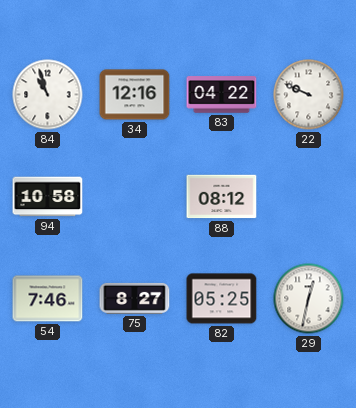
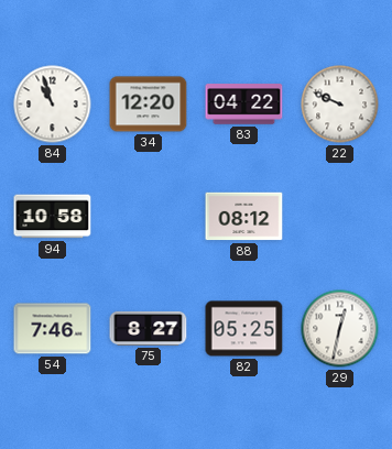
34: 12:16 -> 12:20
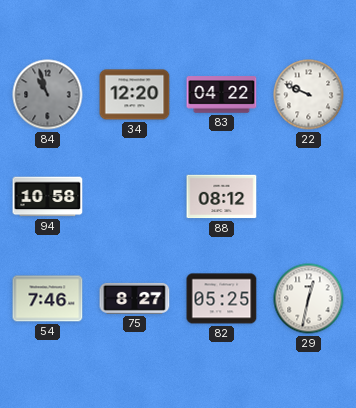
84 dial: white -> grey
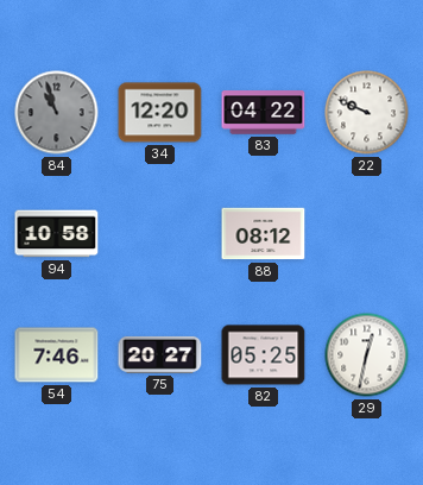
75: 8:27 -> 20:27
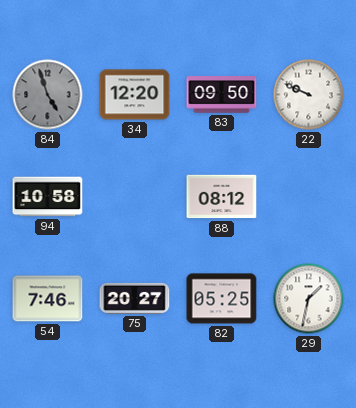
84: 10:57 -> 4:57
83: 04:22 -> 09:50
29: 12:32 -> 1:32
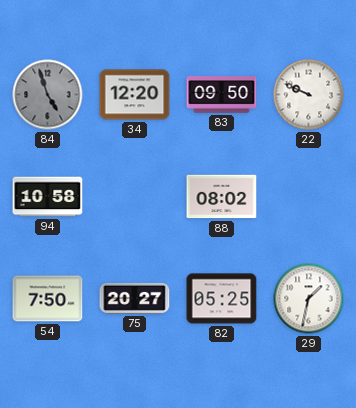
88: 08:12 -> 08:02
54: 7:46 -> 7:50
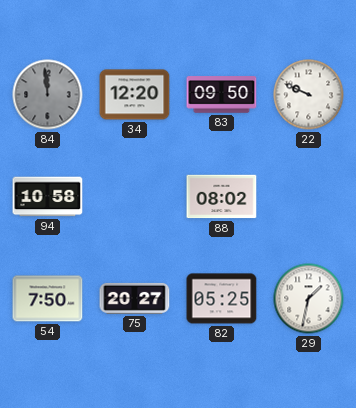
84: 4:57 -> 11:59
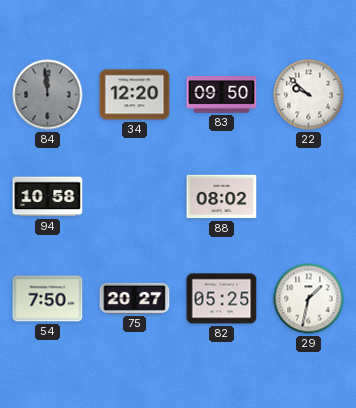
22: 9:49 -> 9:52
